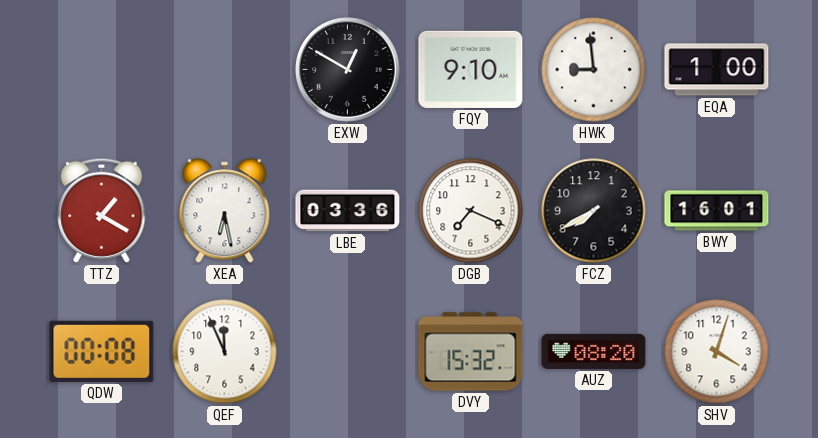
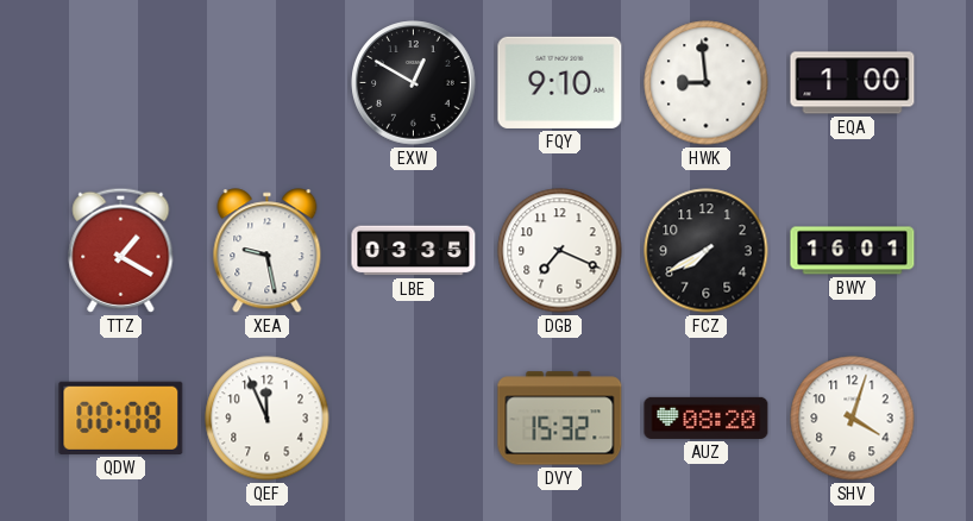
XEA: 6:28 -> 9:28
LBE: 03:36 -> 03:35
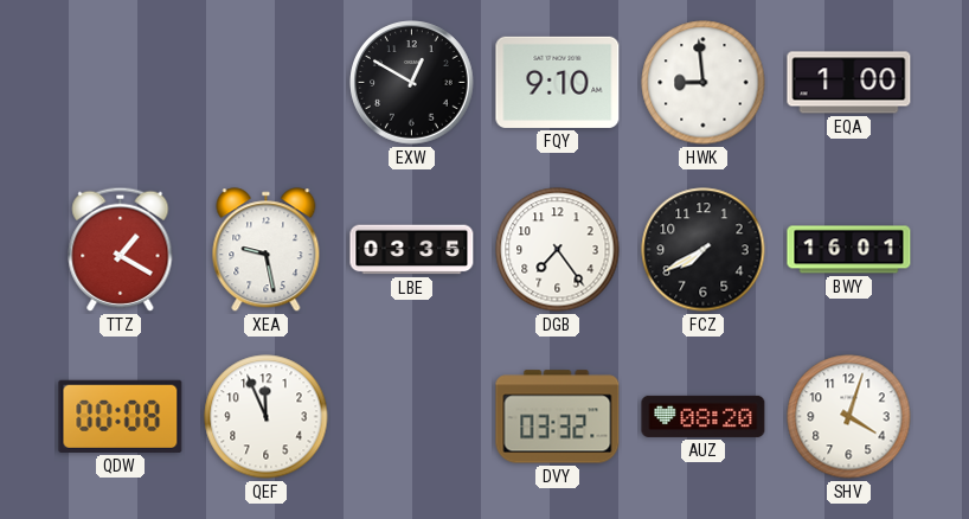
DGB: 7:19 -> 7:24
DVY: 15:32 -> 03:32
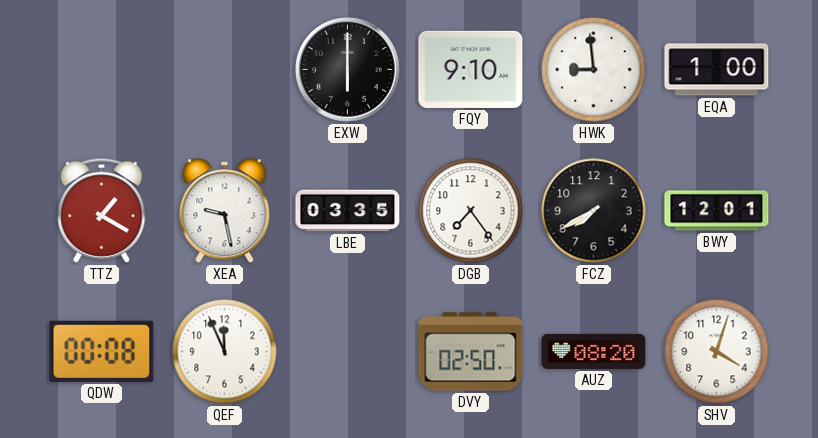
EXW: 12:50 -> 6:00
BWY: 16:01 -> 12:01
DVY: 03:32 -> 02:50
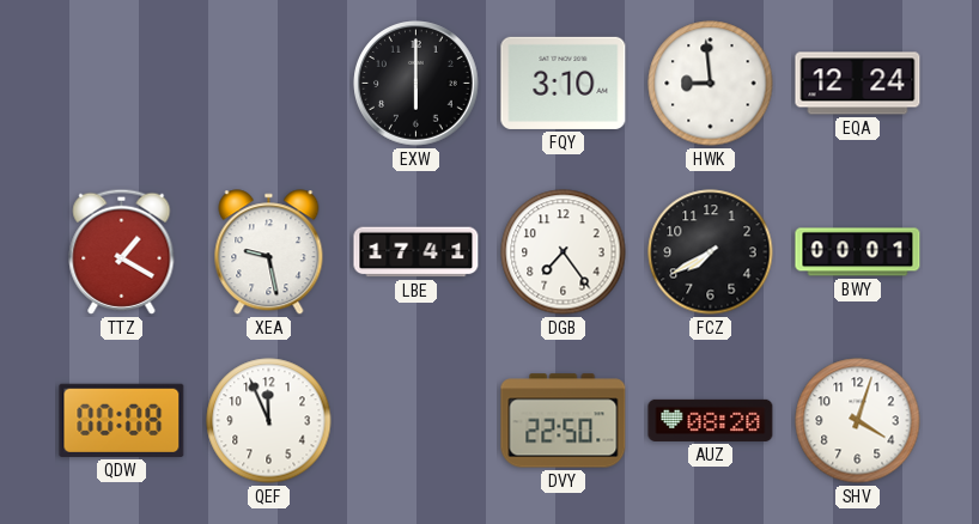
FQY: 9:10 -> 3:10
EQA: 1:00 -> 12:24
LBE: 03:35 -> 17:41
BWY: 12:01 -> 00:01
DVY: 02:50 -> 22:50
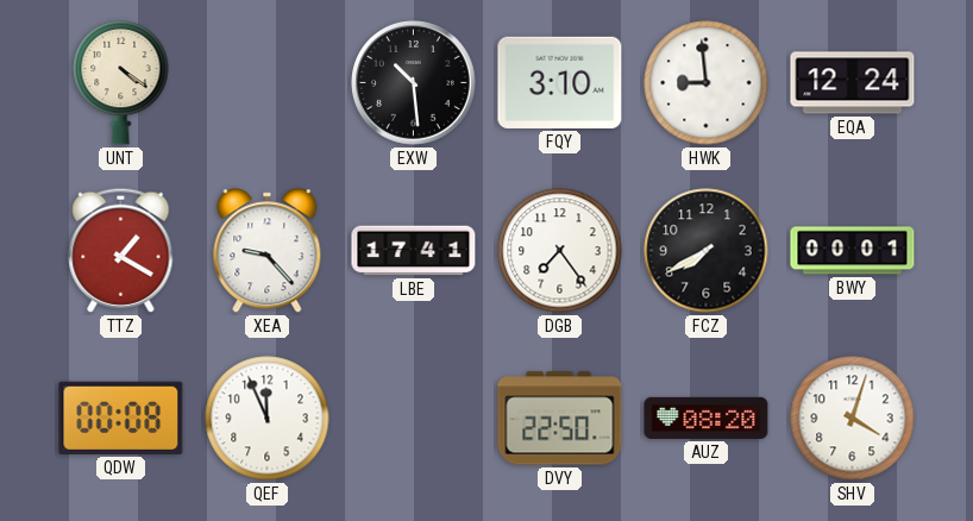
UNT: none -> 4:21
EXW: 6:00 -> 10:29
XEA: 9:28 -> 9:23
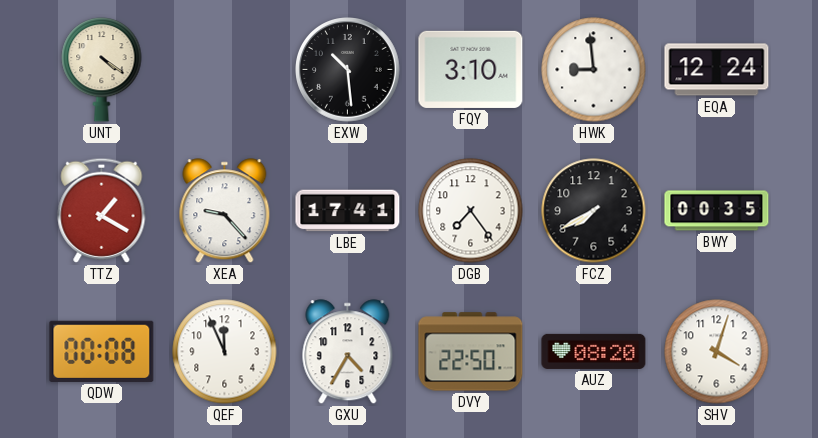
BWY: 00:01 -> 00:35
GXU: none -> 4:35
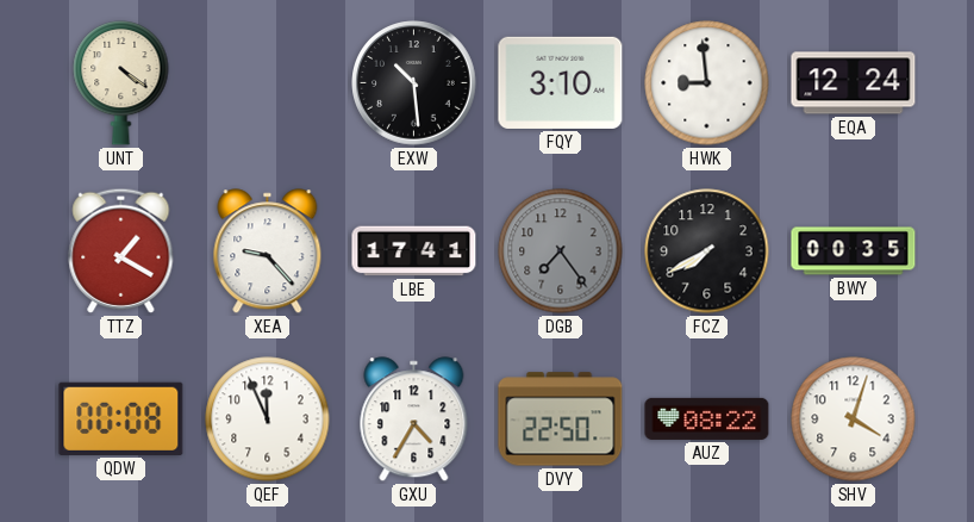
DGB dial: white -> grey
AUZ: 08:20 -> 08:22
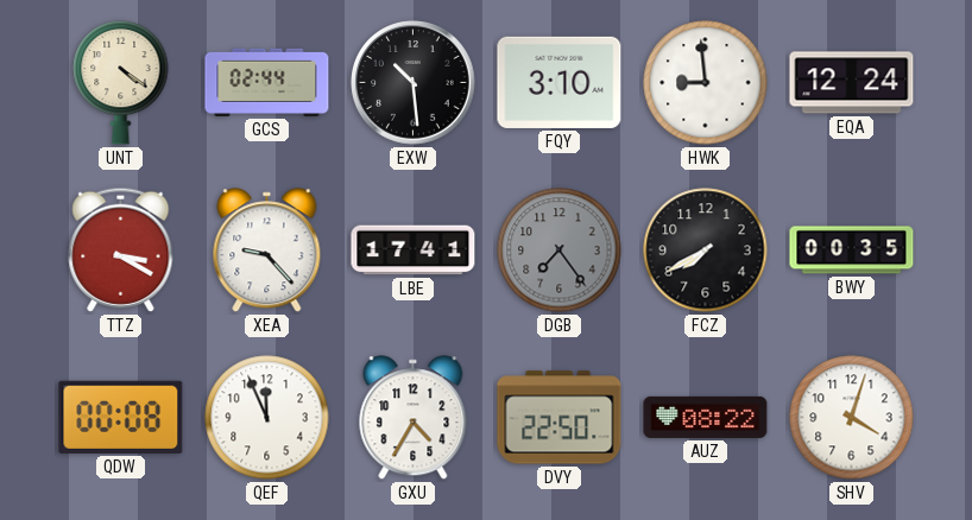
GCS: none -> 02:44
TTZ: 1:20 -> 3:20
